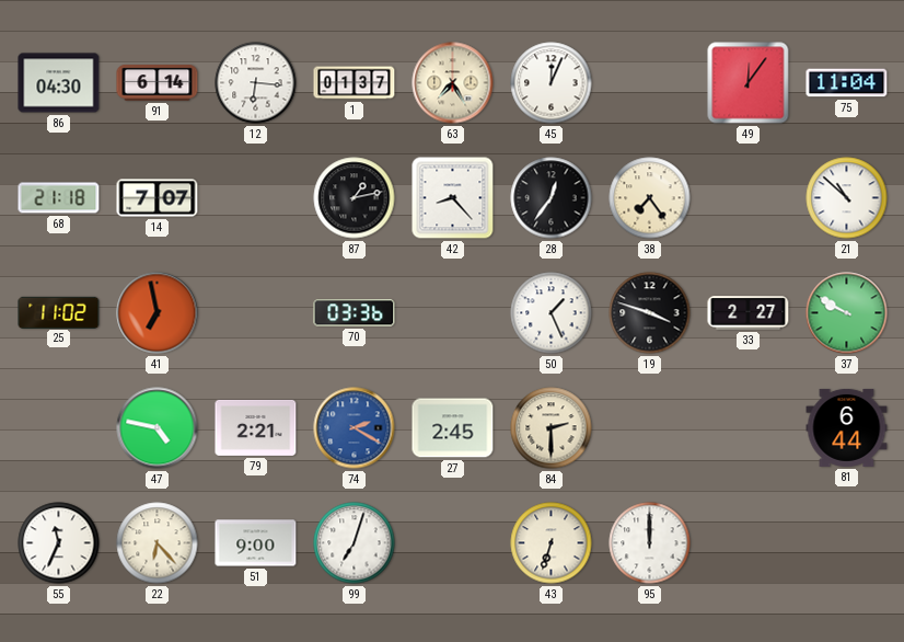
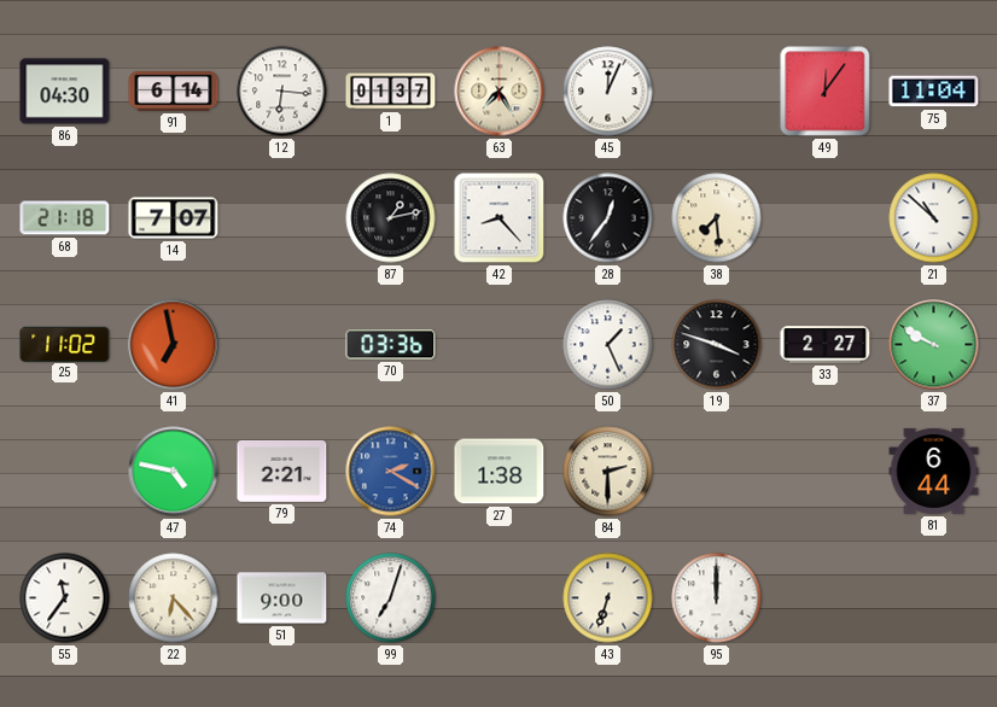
38: 7:24 -> 7:29
27: 2:45 -> 1:38
55: 11:34 -> 11:36
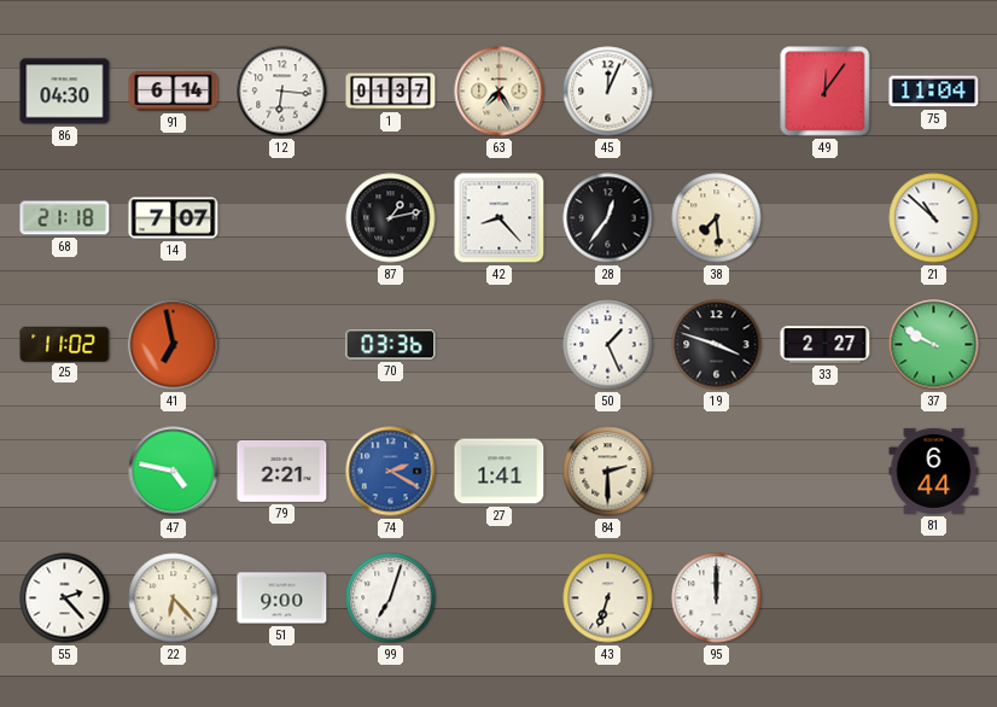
27: 1:38 -> 1:41
55: 11:36 -> 2:23
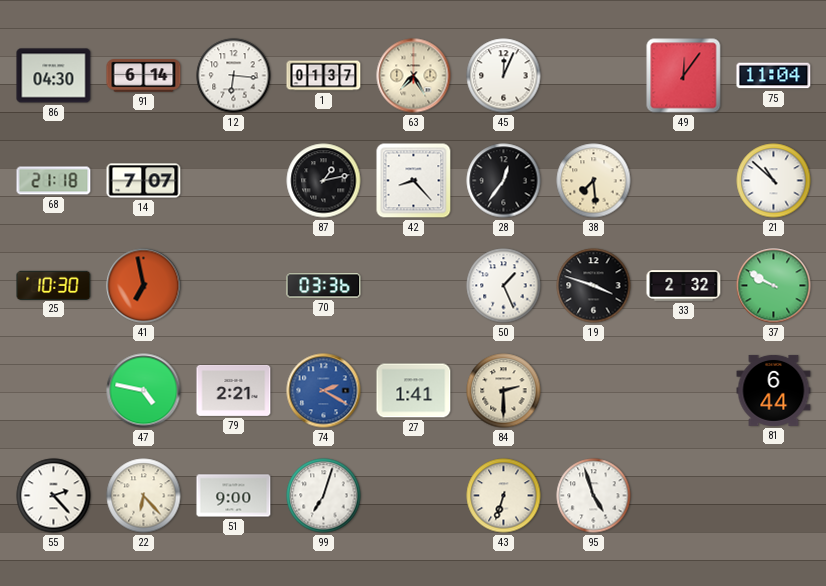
25: 11:02 -> 10:30
33: 2:27 -> 2:32
95: 12:00 -> 4:57
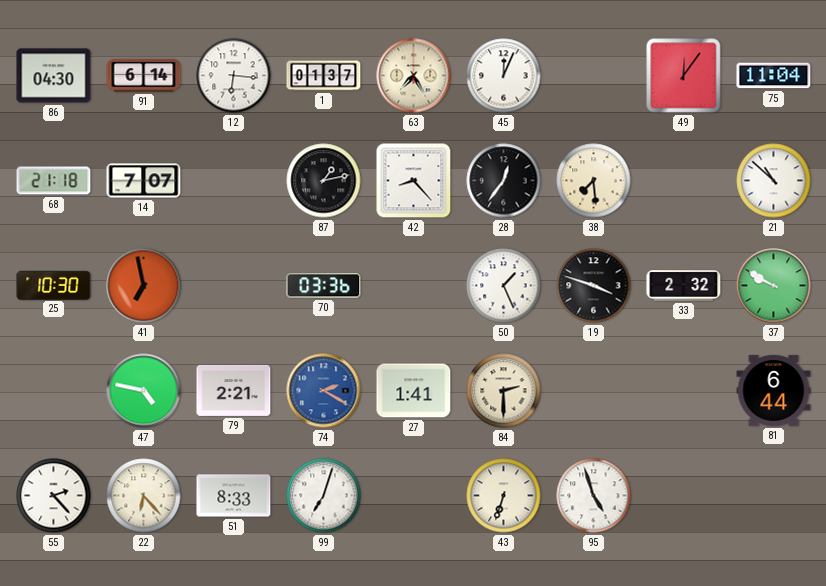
51: 9:00 -> 8:33
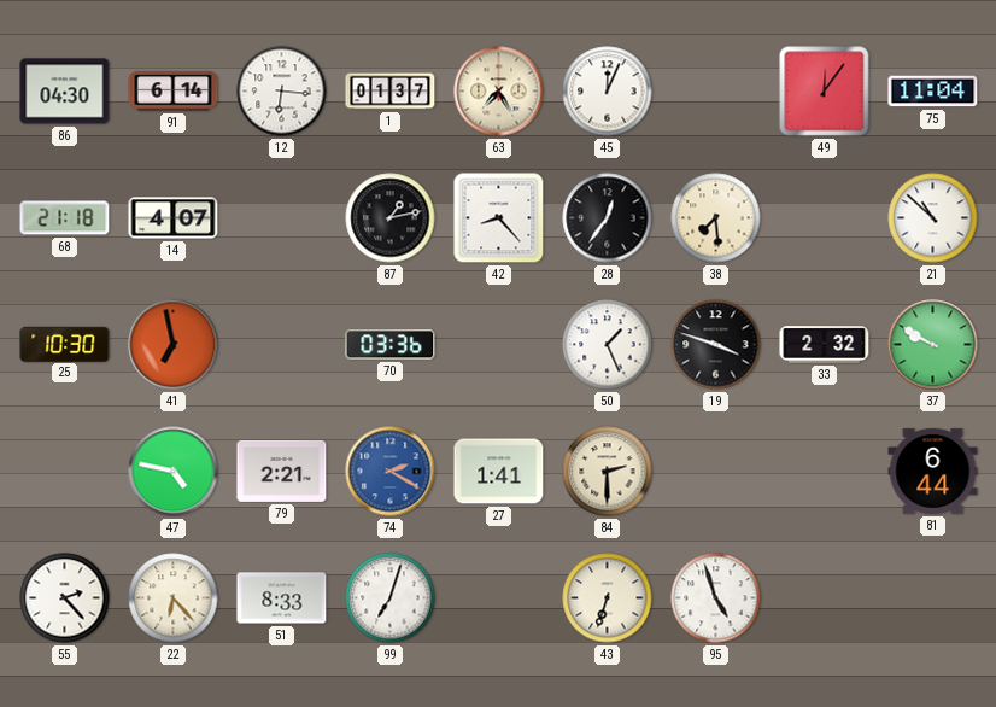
14: 7:07 -> 4:07
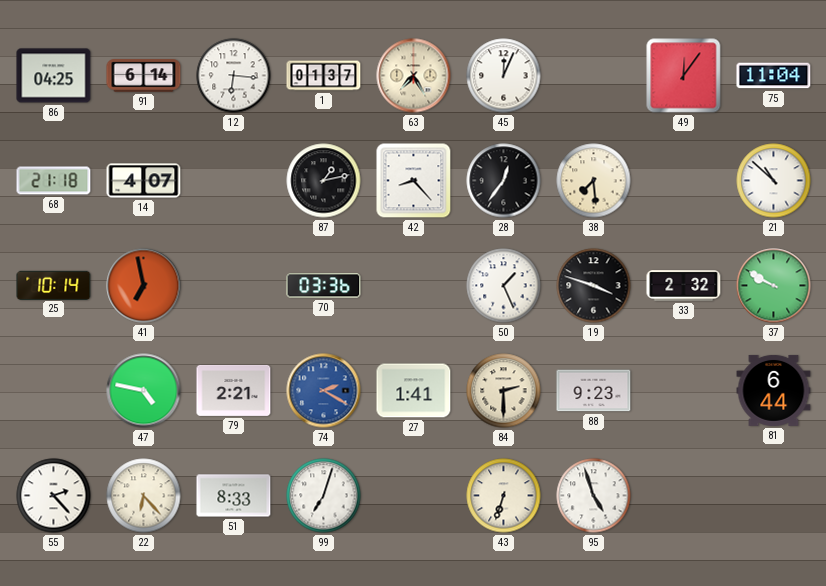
86: 04:30 -> 04:25
25: 10:30 -> 10:14
88: none -> 9:23
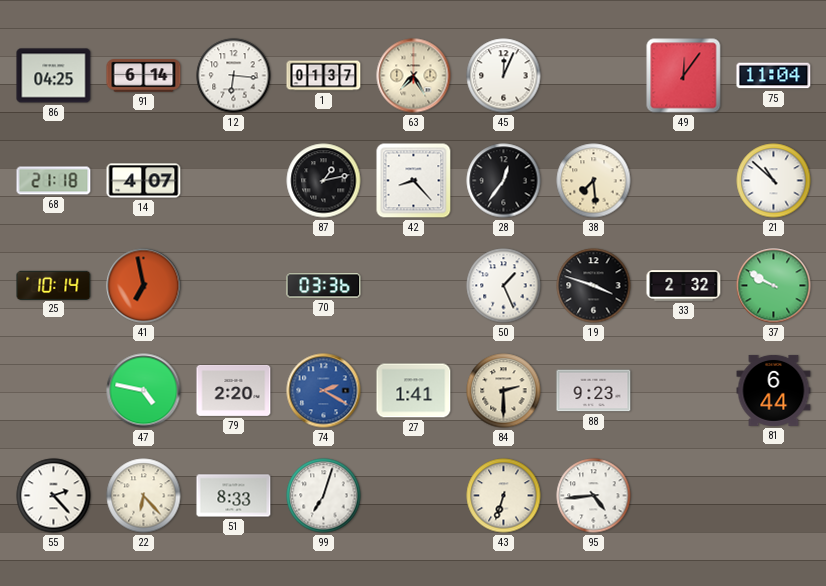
79: 2:21 -> 2:20
95: 4:57 -> 4:44
